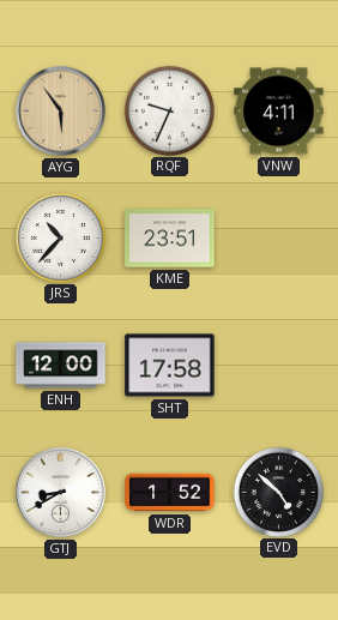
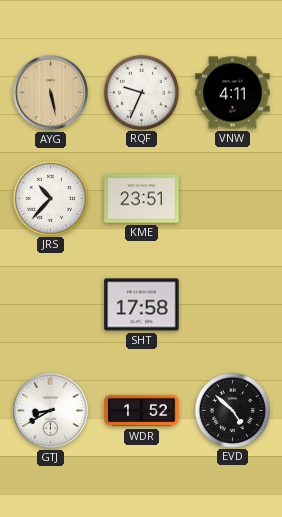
AYG: 5:54 -> 5:28
ENH: 12:00 -> none
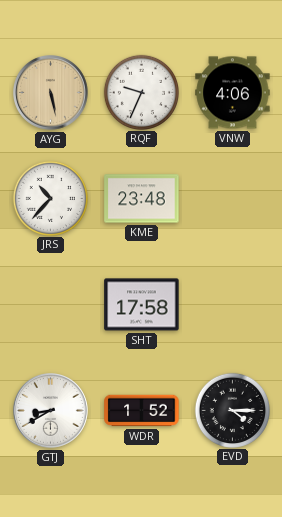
VNW: 4:11 -> 4:06
KME: 23:51 -> 23:48
EVD: 4:52 -> 4:15
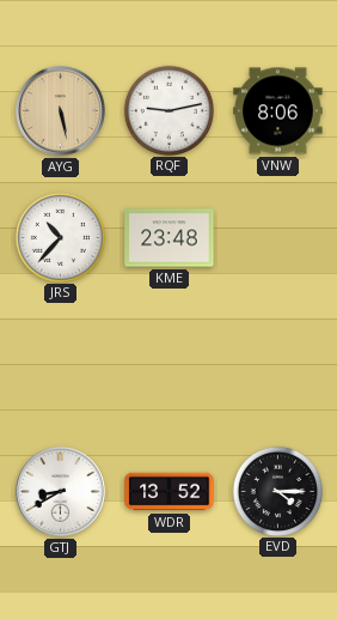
RQF: 9:34 -> 9:13
VNW: 4:06 -> 8:06
SHT: 17:58 -> none
WDR: 1:52 -> 13:52
